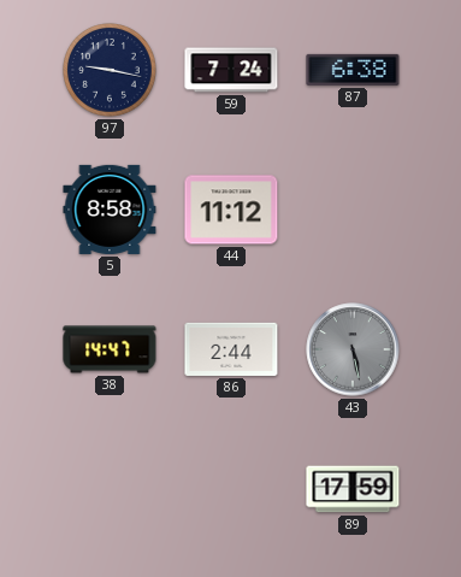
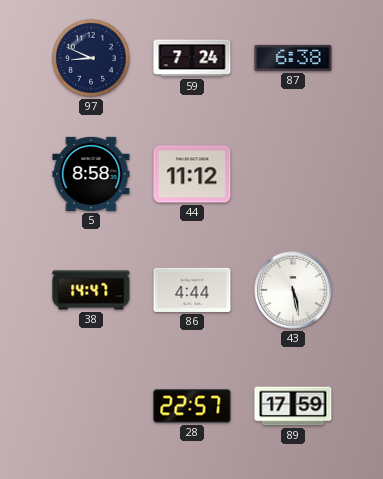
97: 9:17 -> 8:49
86: 2:44 -> 4:44
43 dial: grey -> white
28: none -> 22:57
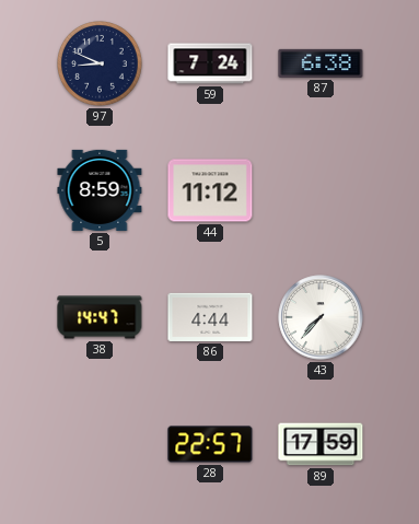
5: 8:58 -> 8:59
43: 5:28 -> 7:37
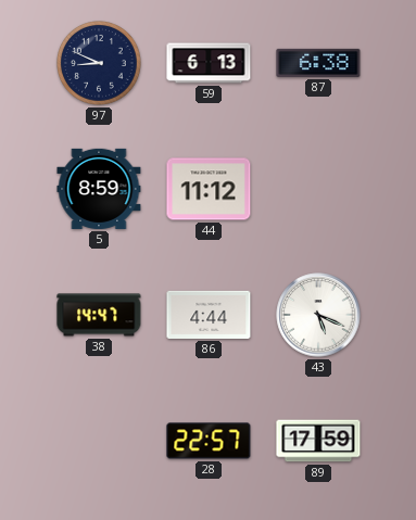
59: 7:24 -> 6:13
43: 7:37 -> 5:19
